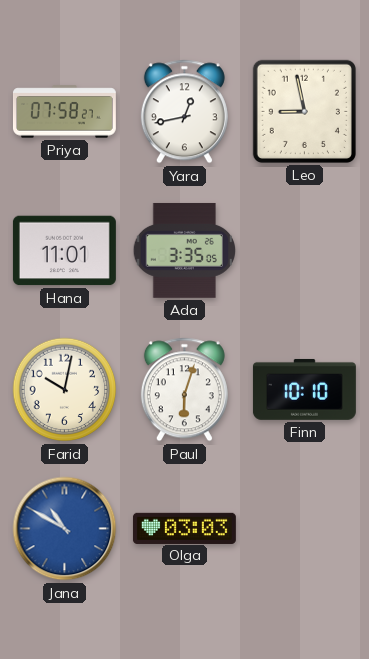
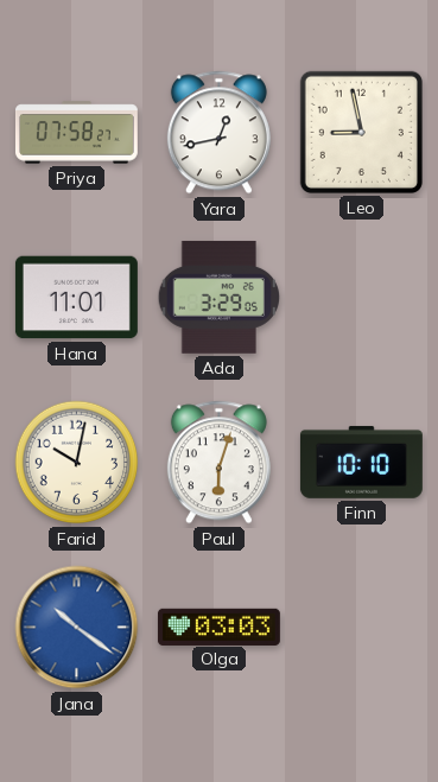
Ada: 3:35 -> 3:29
Jana: 10:50 -> 10:21
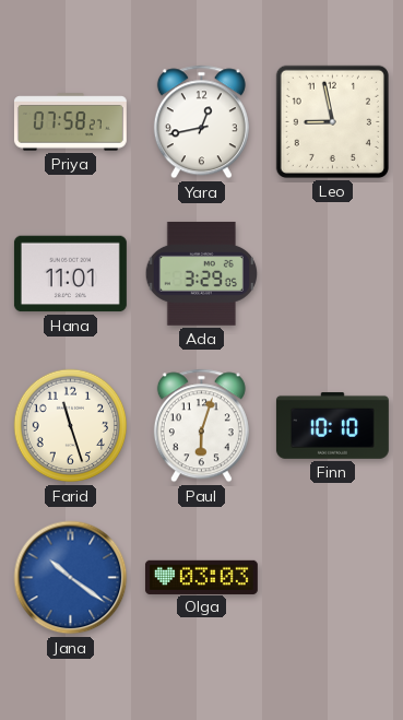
Farid: 10:02 -> 11:27
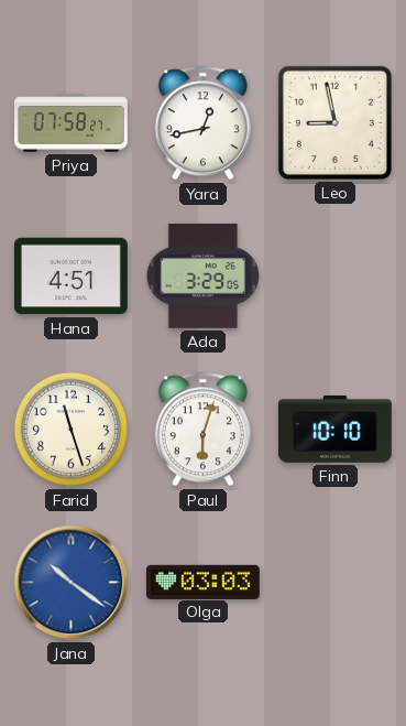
Hana: 11:01 -> 4:51
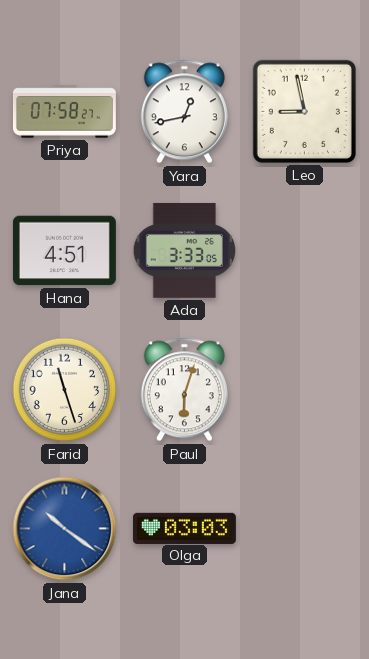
Ada: 3:29 -> 3:33
Finn: 10:10 -> none
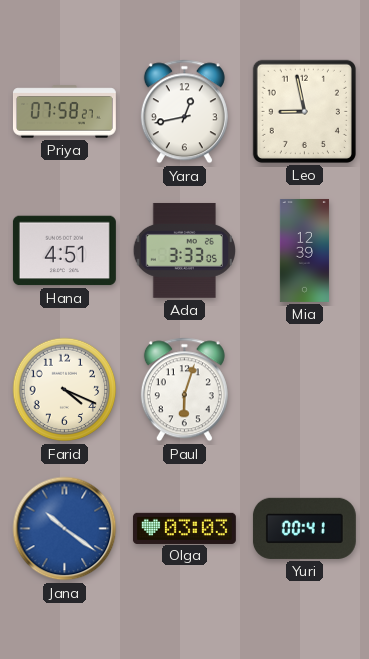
Mia: none -> 12:39
Farid: 11:27 -> 4:19
Yuri: none -> 00:41
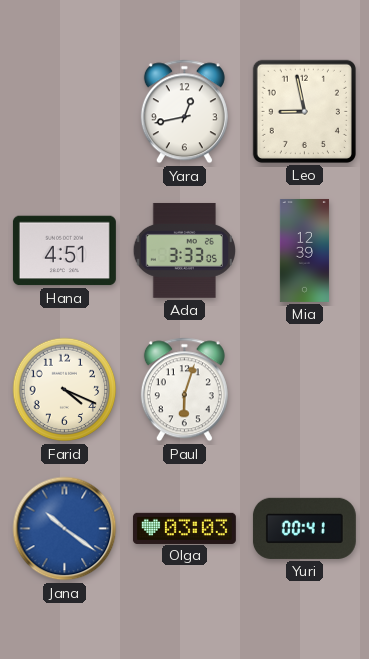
Priya: 07:58 -> none
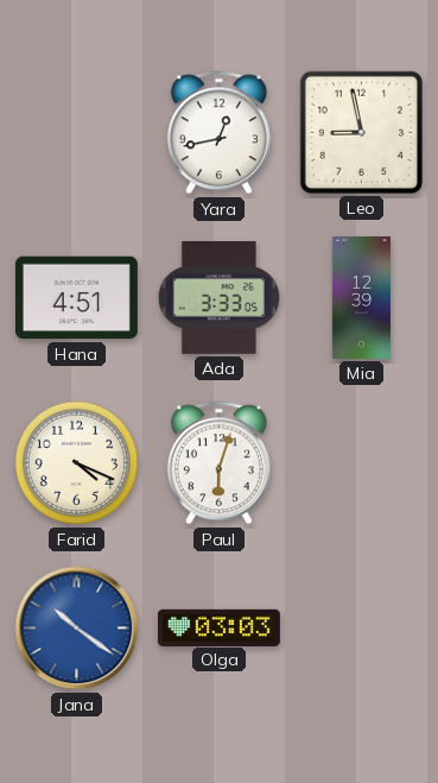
Yuri: 00:41 -> none
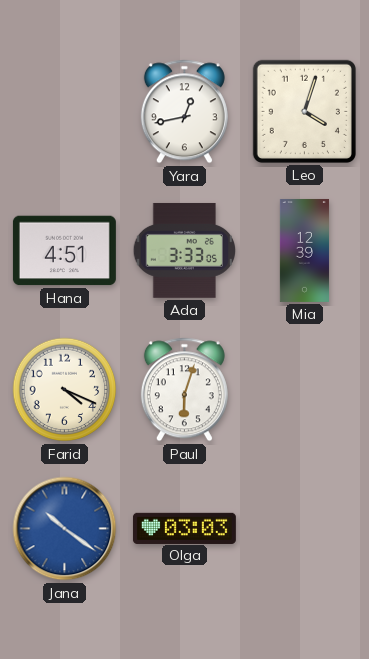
Leo: 8:58 -> 4:03
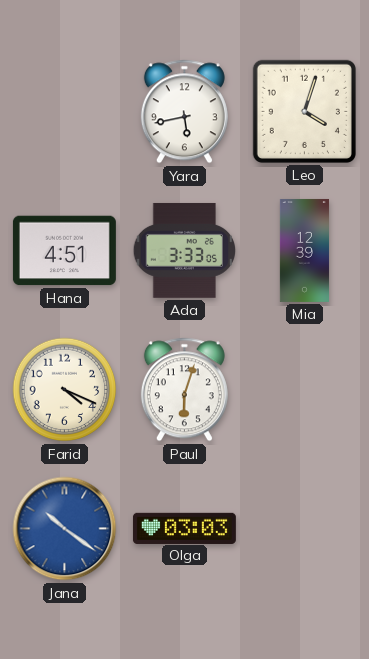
Yara: 12:43 -> 5:43
